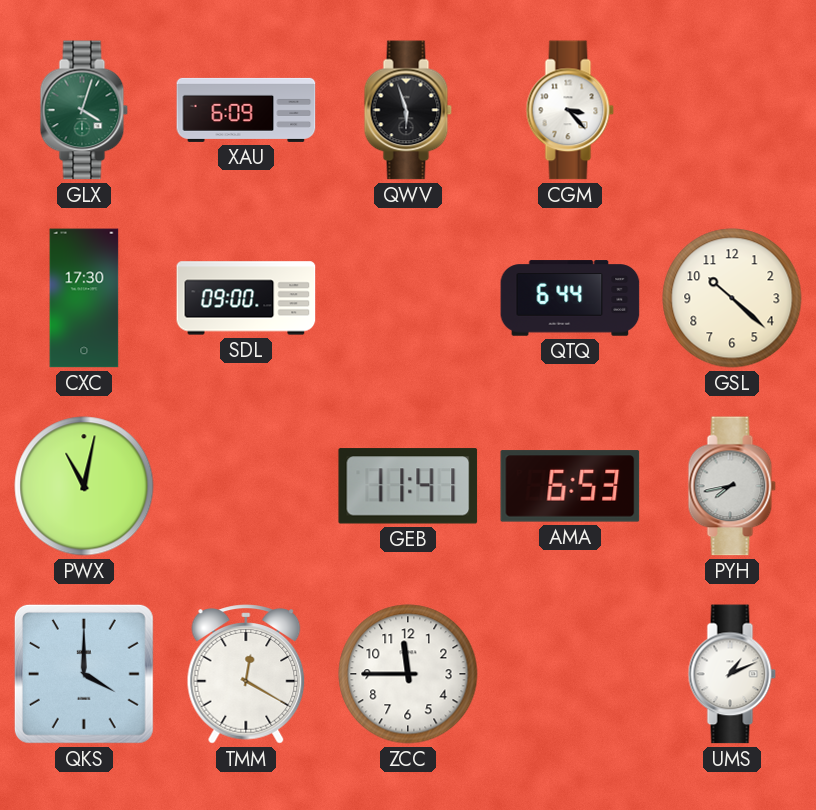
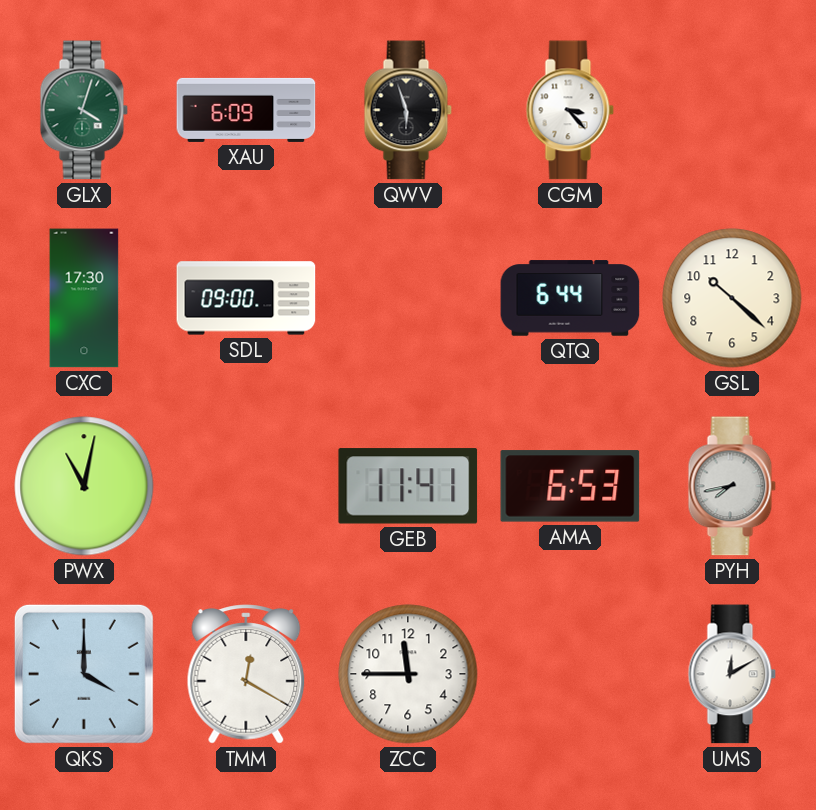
UMS: 1:11 -> 12:10
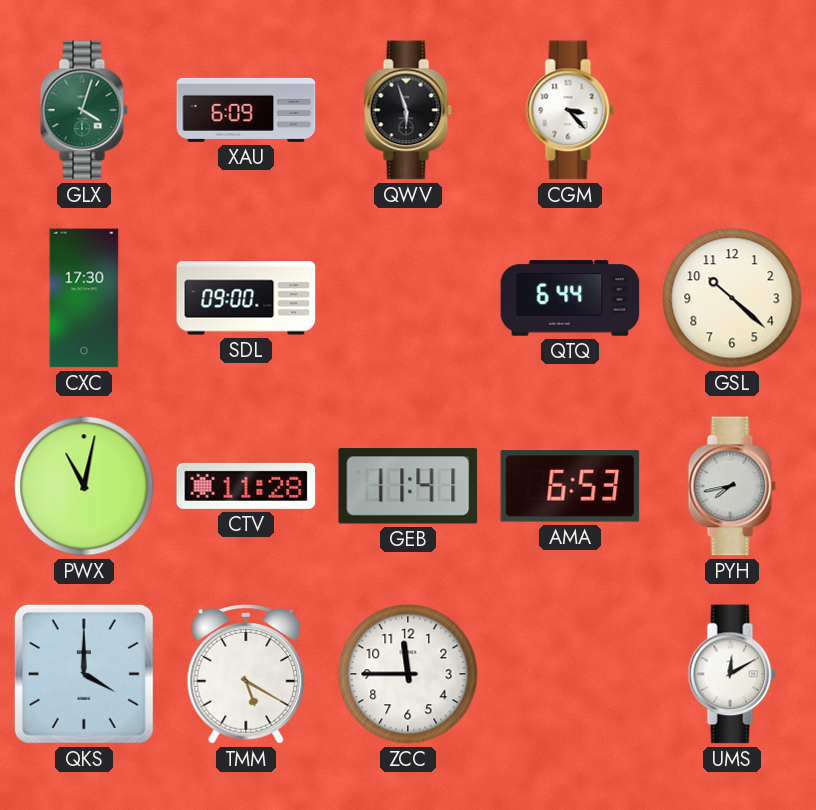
CTV: none -> 11:28
TMM: 12:20 -> 5:20
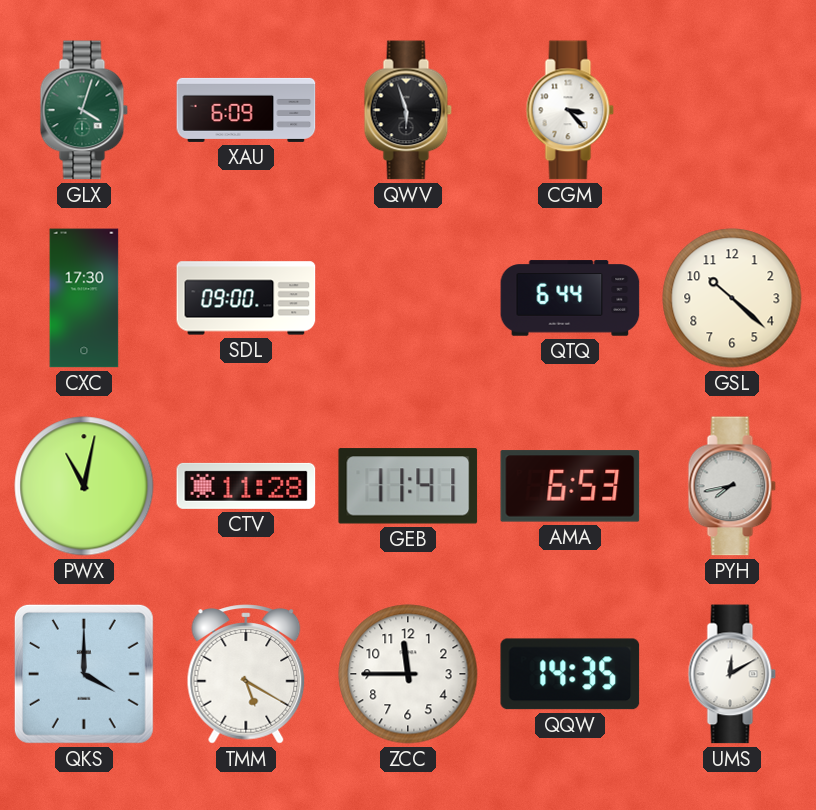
QQW: none -> 14:35
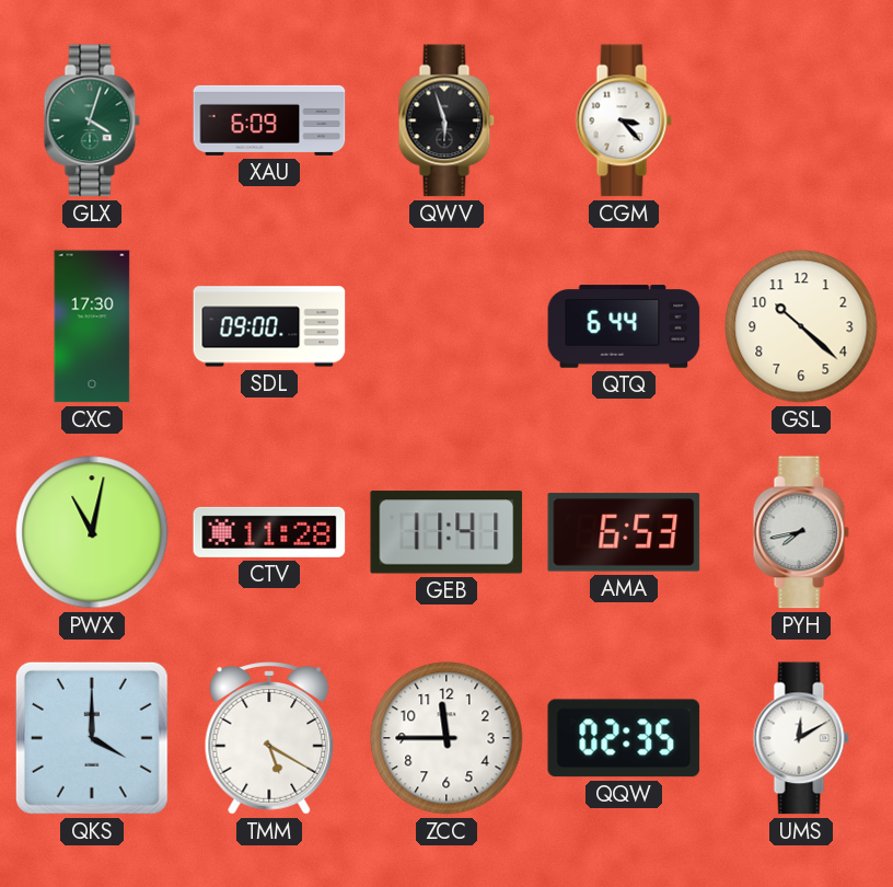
QQW: 14:35 -> 02:35
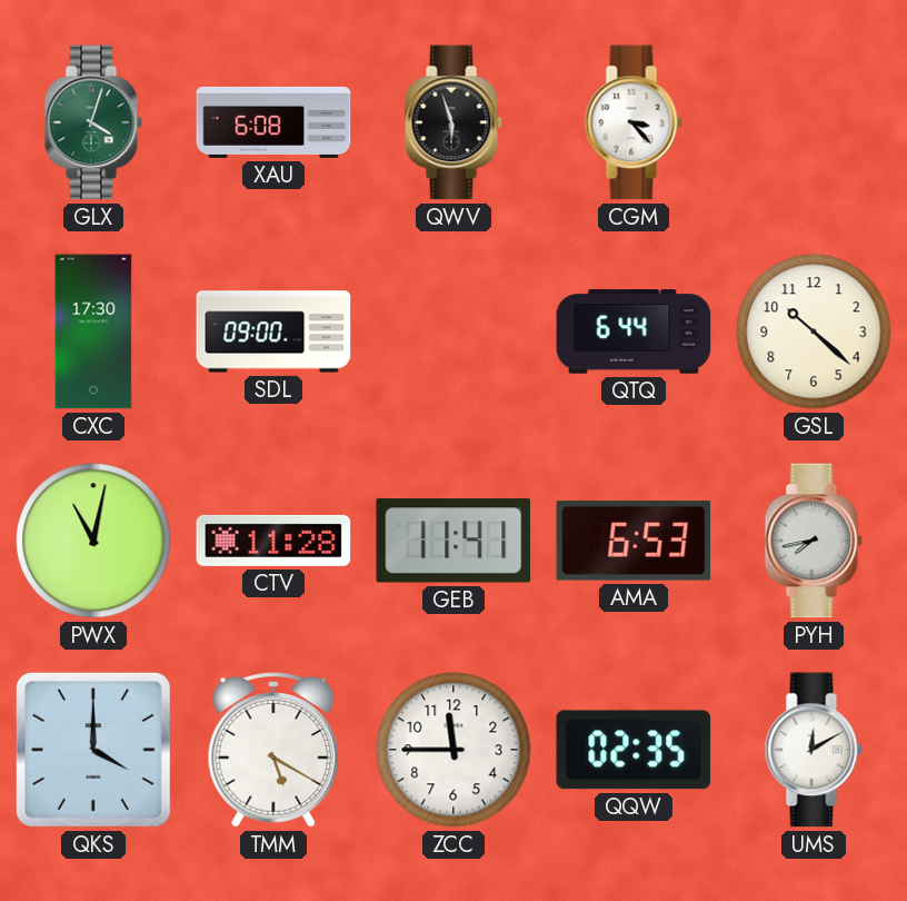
XAU: 6:09 -> 6:08
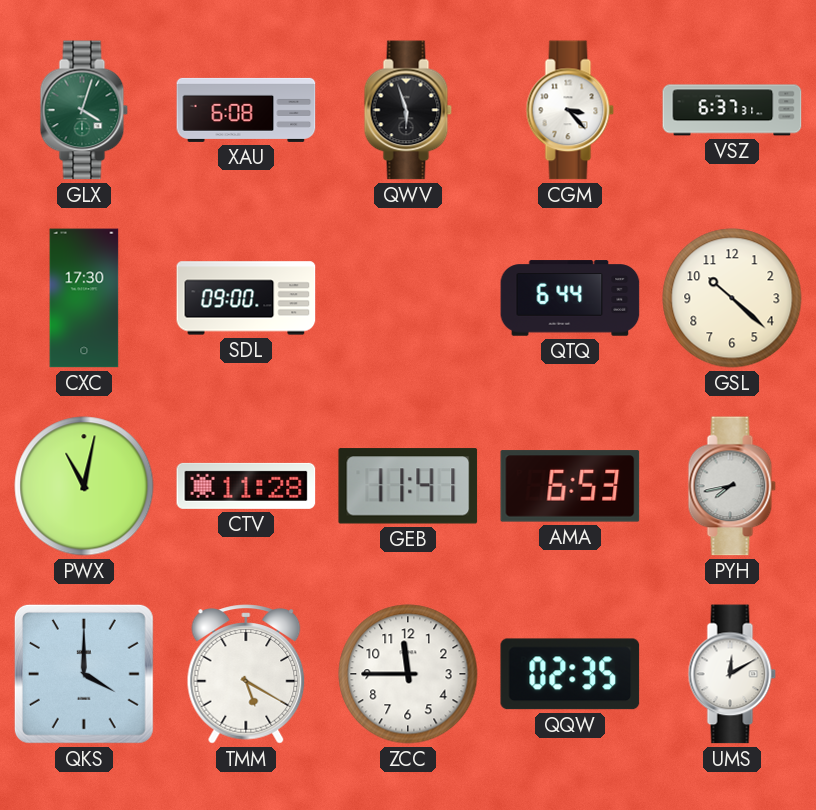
VSZ: none -> 6:37
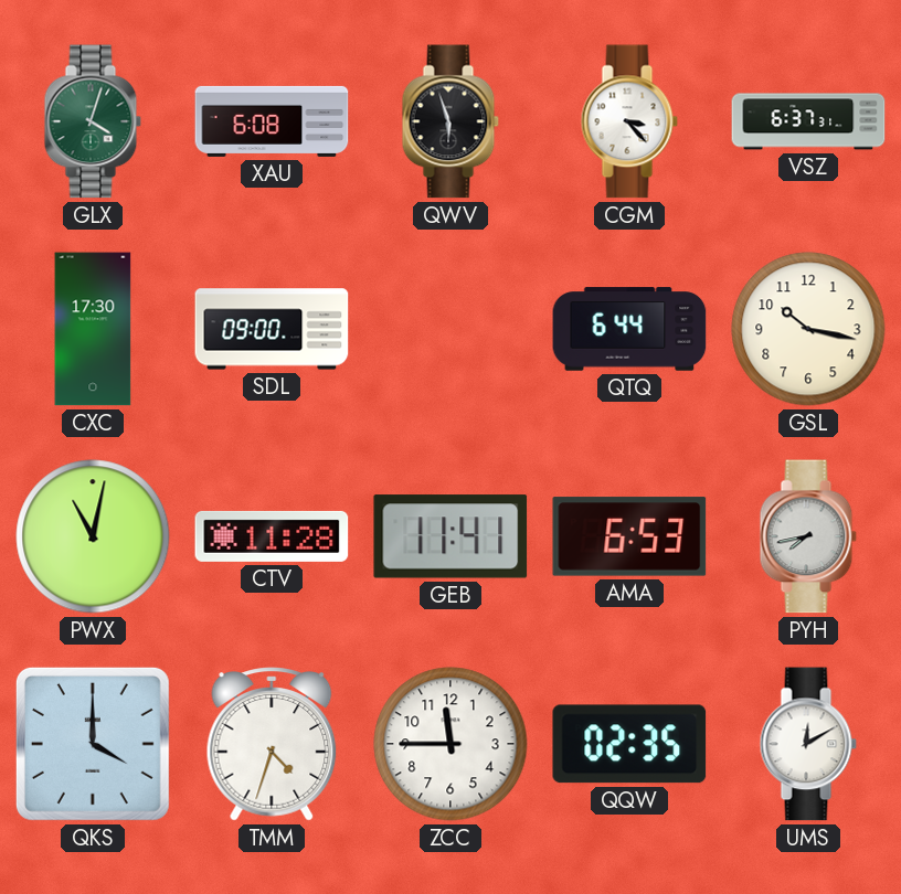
GSL: 10:22 -> 10:17
TMM: 5:20 -> 4:33
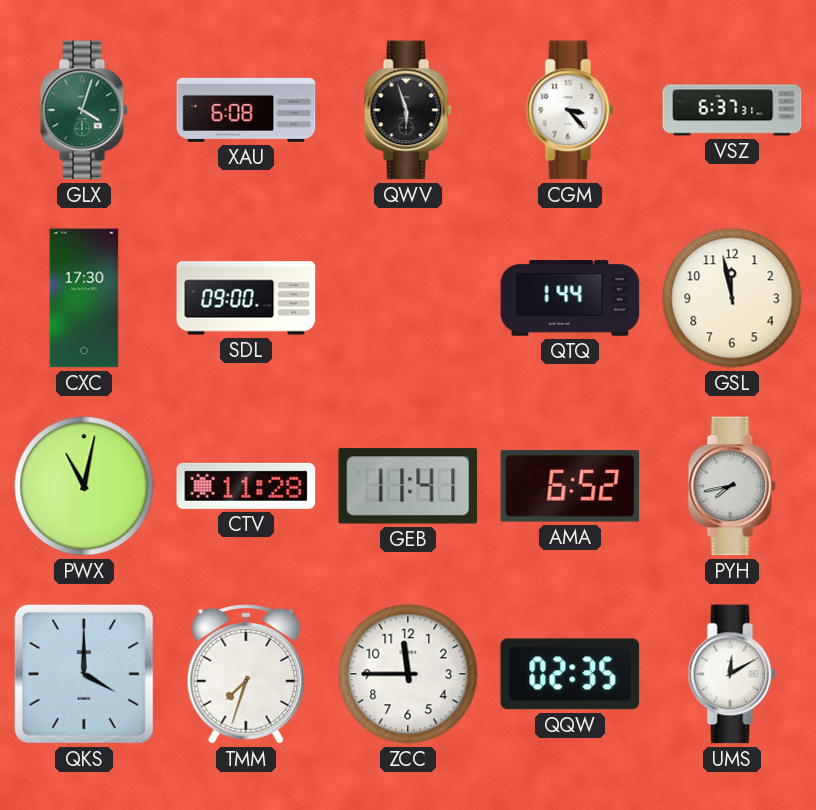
QTQ: 6:44 -> 1:44
GSL: 10:17 -> 11:58
AMA: 6:53 -> 6:52
TMM: 4:33 -> 7:33
